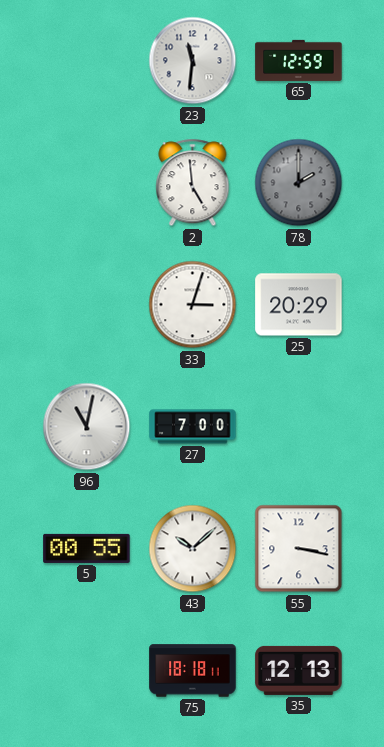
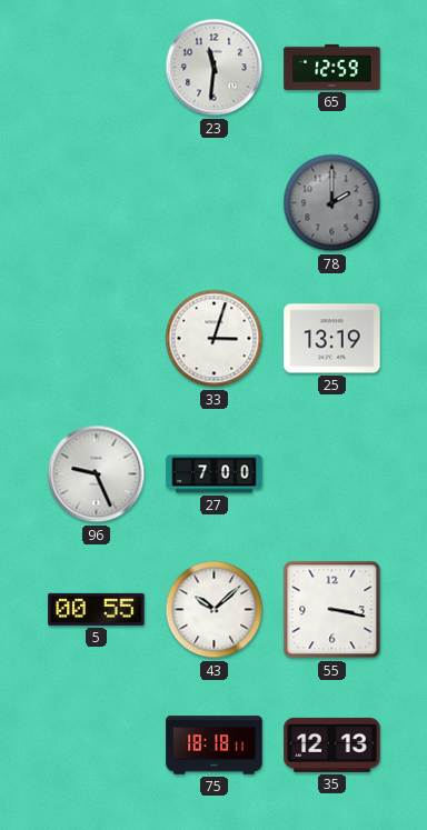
2: 4:59 -> none
25: 20:29 -> 13:19
96: 11:02 -> 9:26
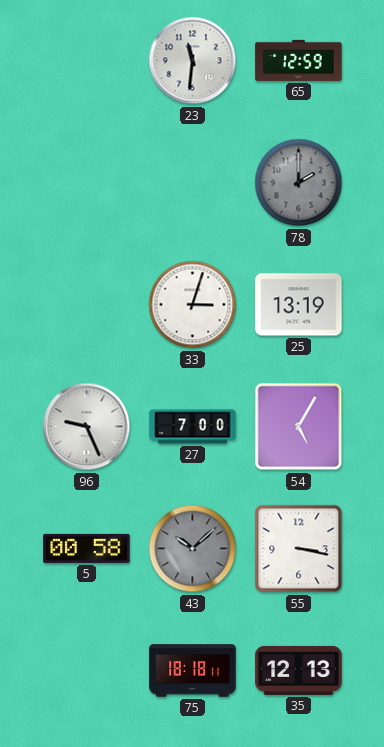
54: none -> 5:05
5: 00:55 -> 00:58
43 dial: white -> grey
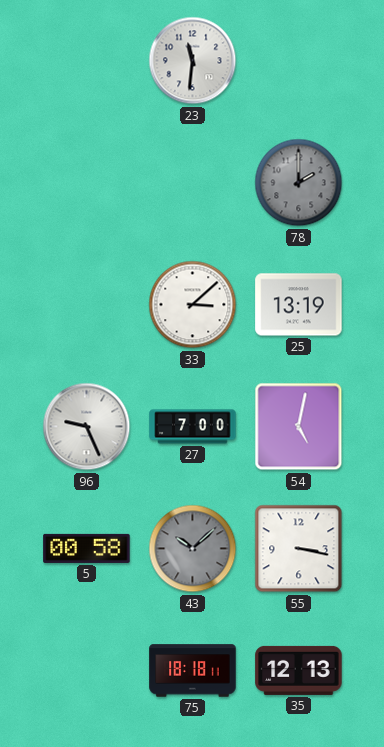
65: 12:59 -> none
33: 3:03 -> 3:08
54: 5:05 -> 5:02
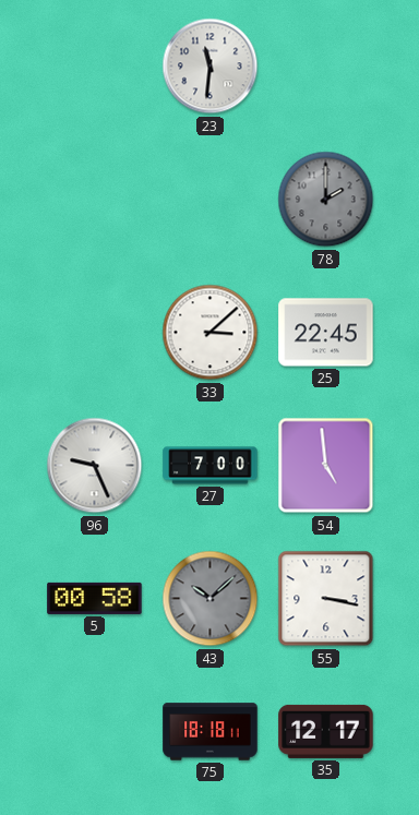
25: 13:19 -> 22:45
54: 5:02 -> 4:59
35: 12:13 -> 12:17
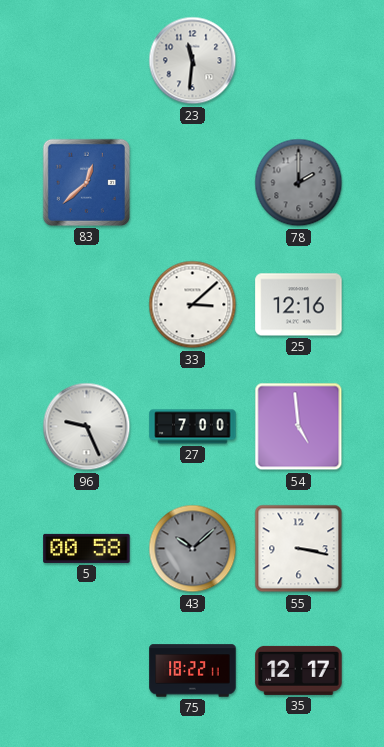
83: none -> 12:38
25: 22:45 -> 12:16
75: 18:18 -> 18:22
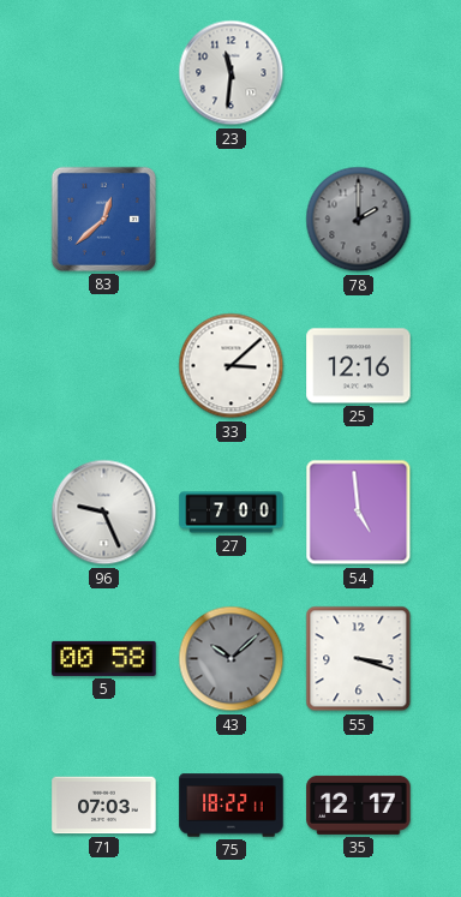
55: 3:17 -> 3:18
71: none -> 07:03
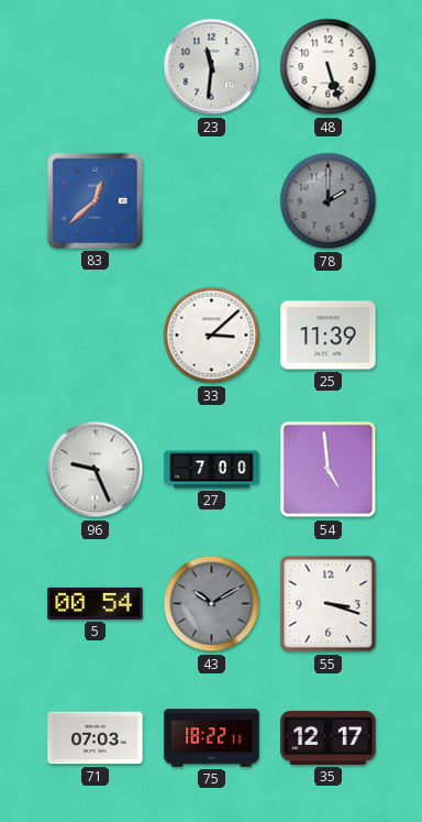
48: none -> 5:27
25: 12:16 -> 11:39
5: 00:58 -> 00:54
43: 10:08 -> 10:10
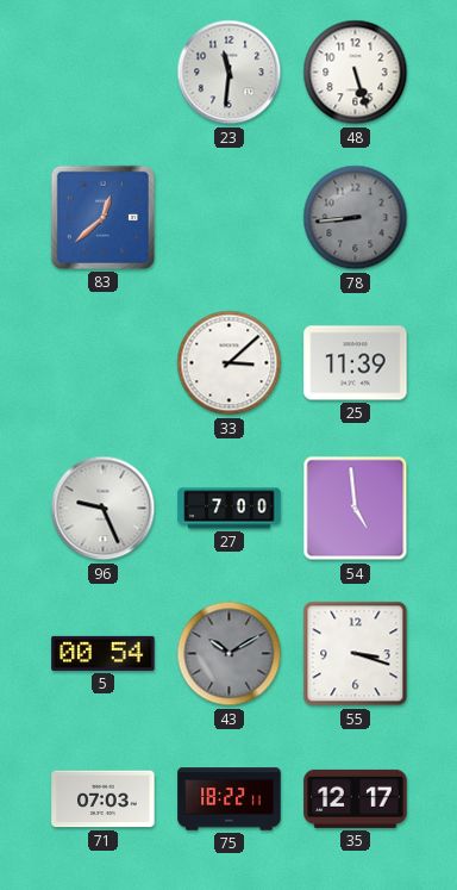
78: 2:00 -> 8:44
